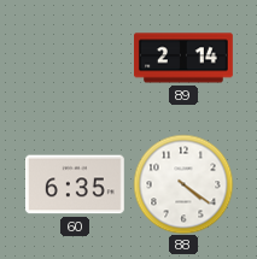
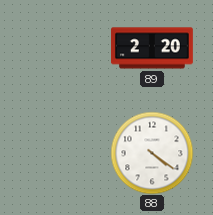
89: 2:14 -> 2:20
60: 6:35 -> none
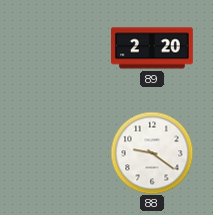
88: 4:21 -> 9:21
